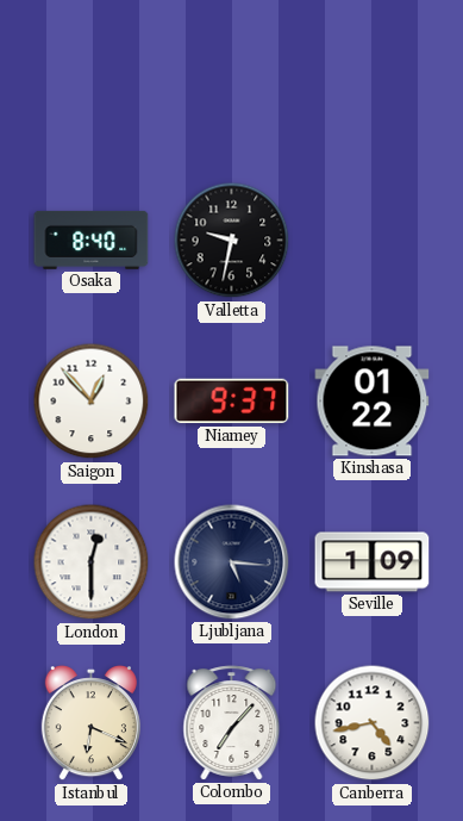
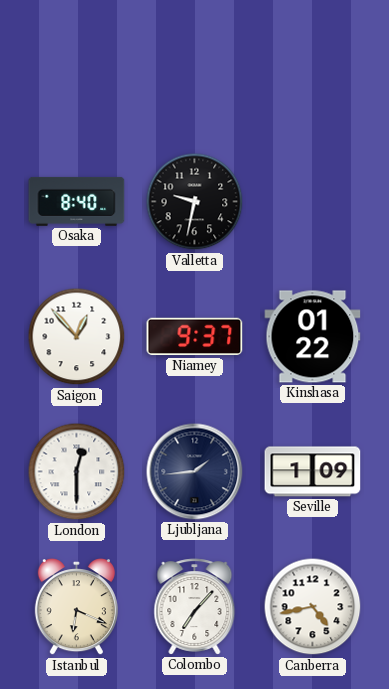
Ljubljana: 5:16 -> 1:44
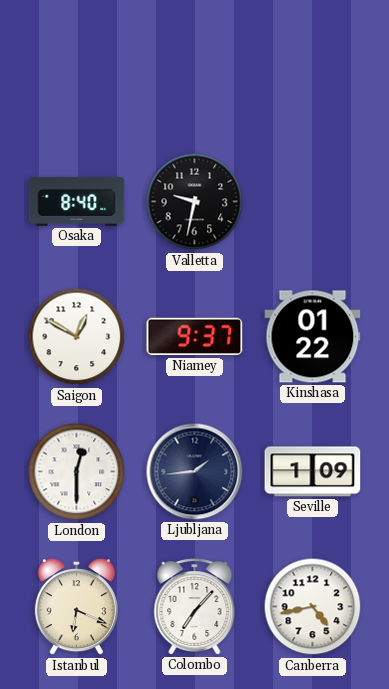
Saigon: 12:53 -> 12:50
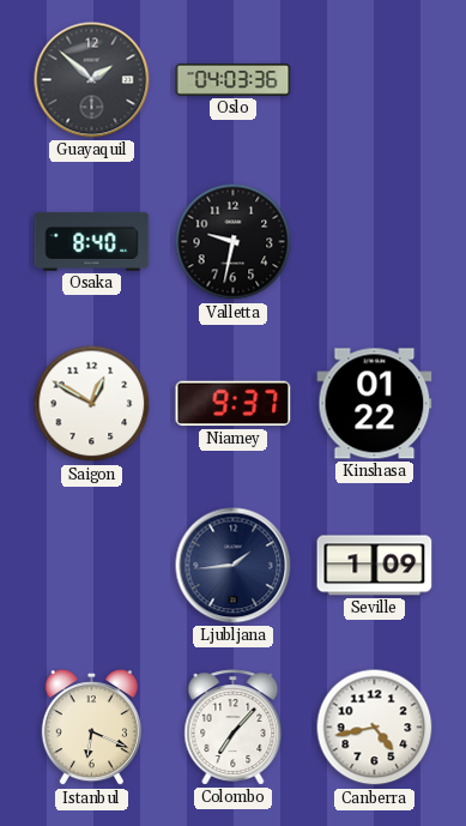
Guayaquil: none -> 1:52
Oslo: none -> 04:03
London: 12:30 -> none
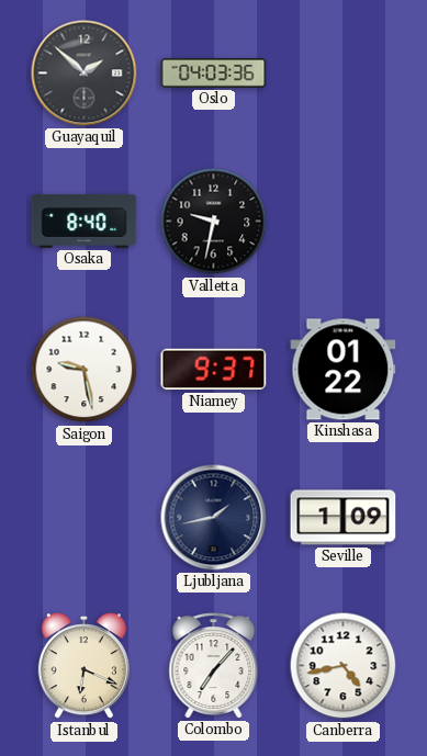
Saigon: 12:50 -> 9:28
Ljubljana: 1:44 -> 1:43
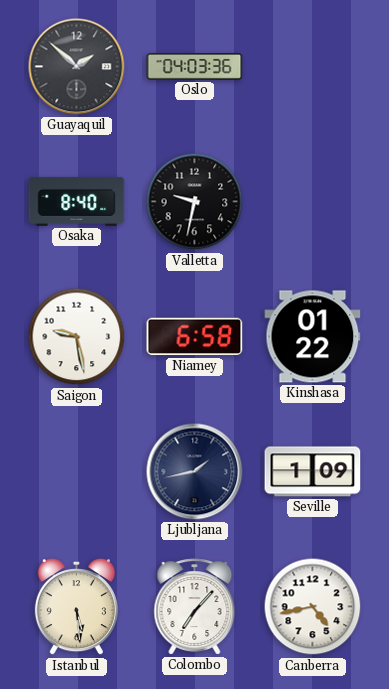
Niamey: 9:37 -> 6:58
Istanbul: 6:19 -> 5:29
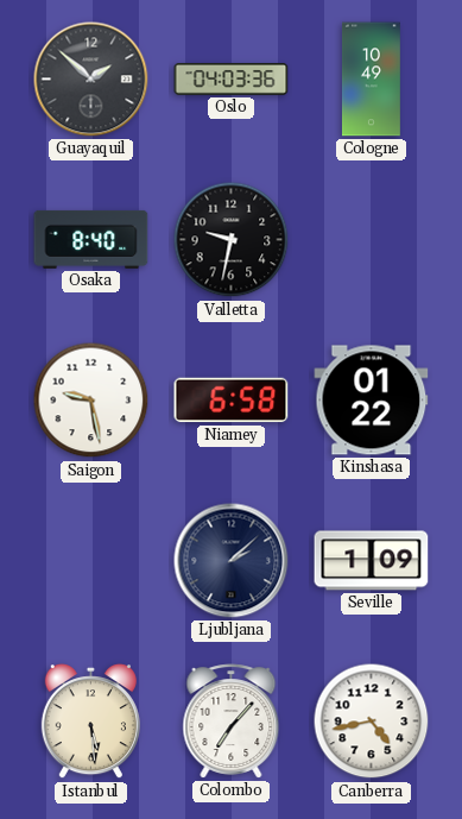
Cologne: none -> 10:49
Ljubljana: 1:43 -> 2:08
